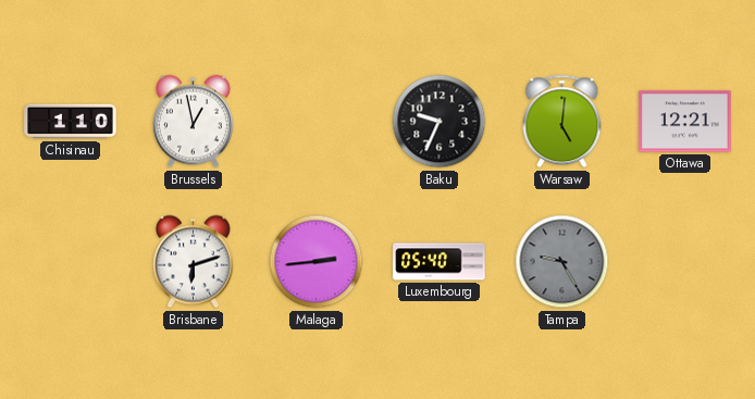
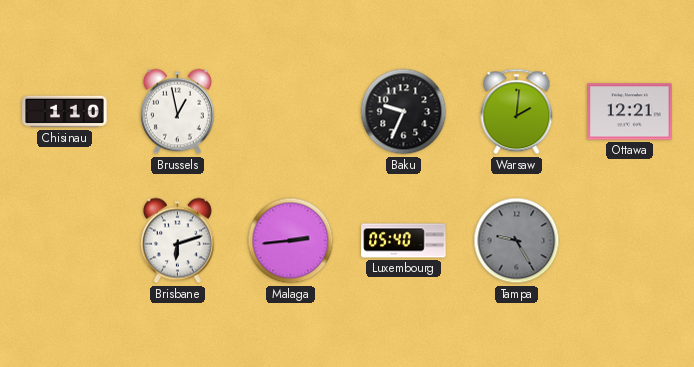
Warsaw: 5:01 -> 2:01
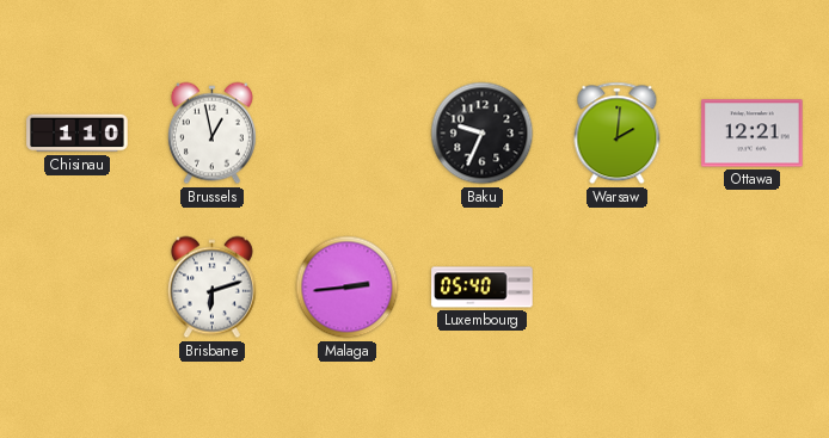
Tampa: 9:25 -> none
